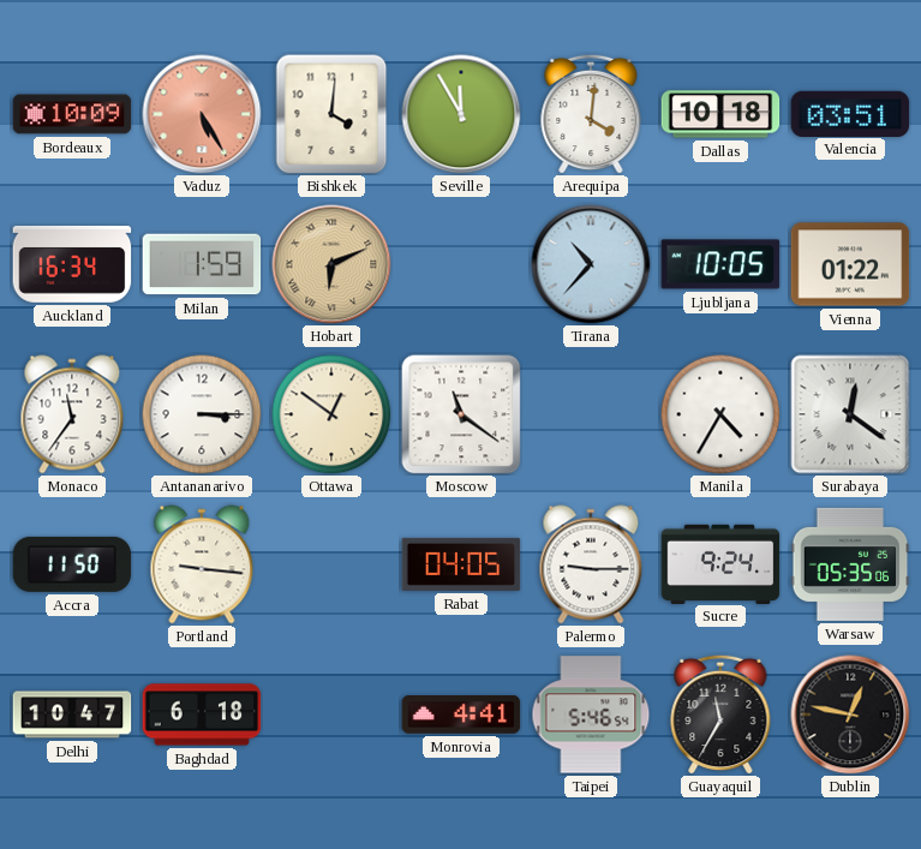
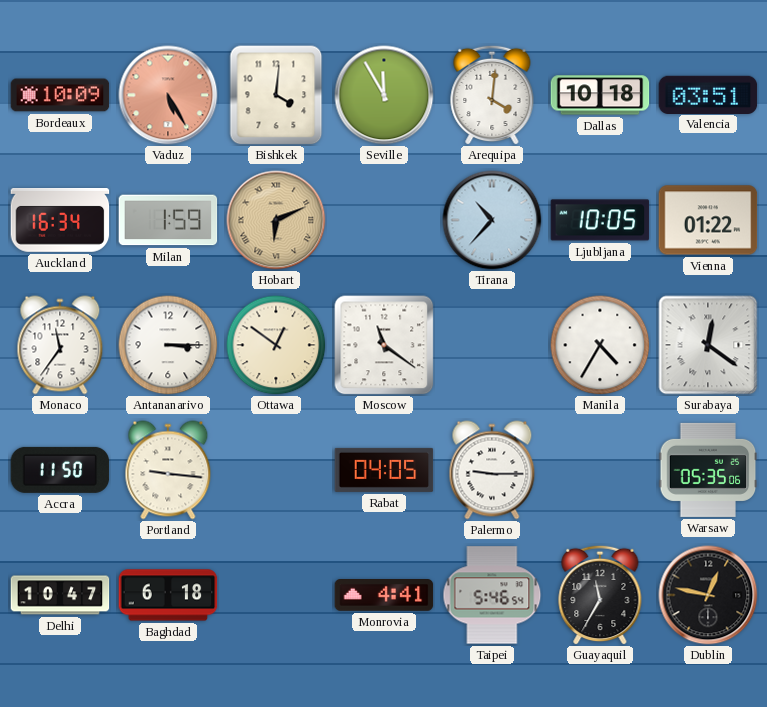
Sucre: 9:24 -> none
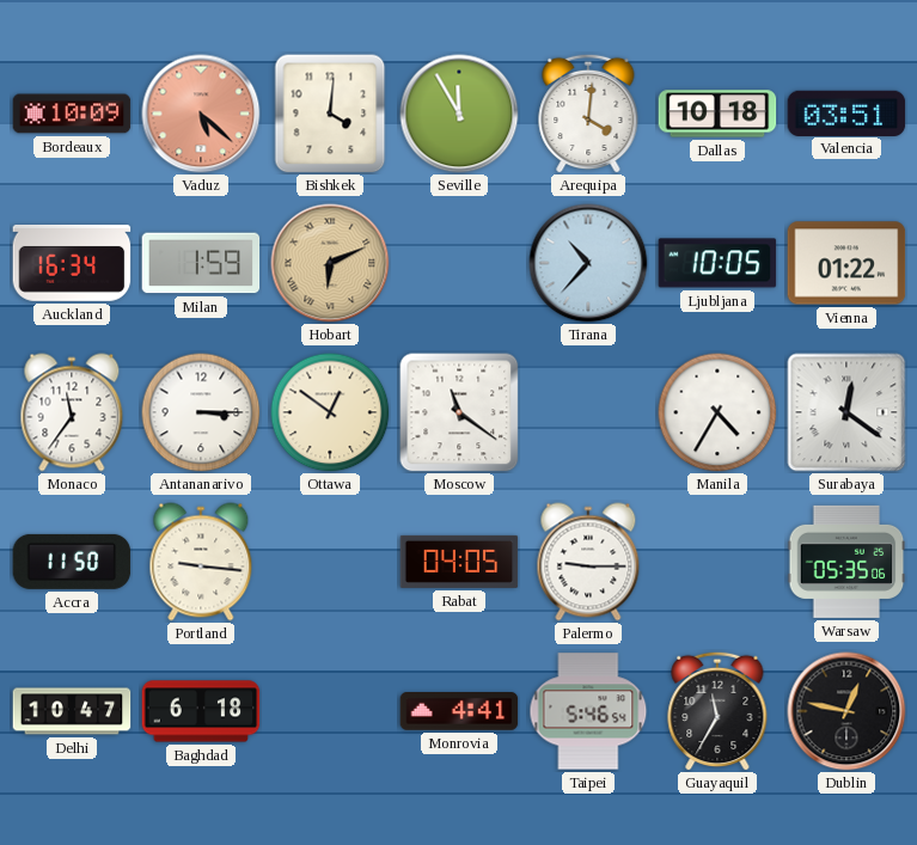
Vaduz: 5:25 -> 5:22
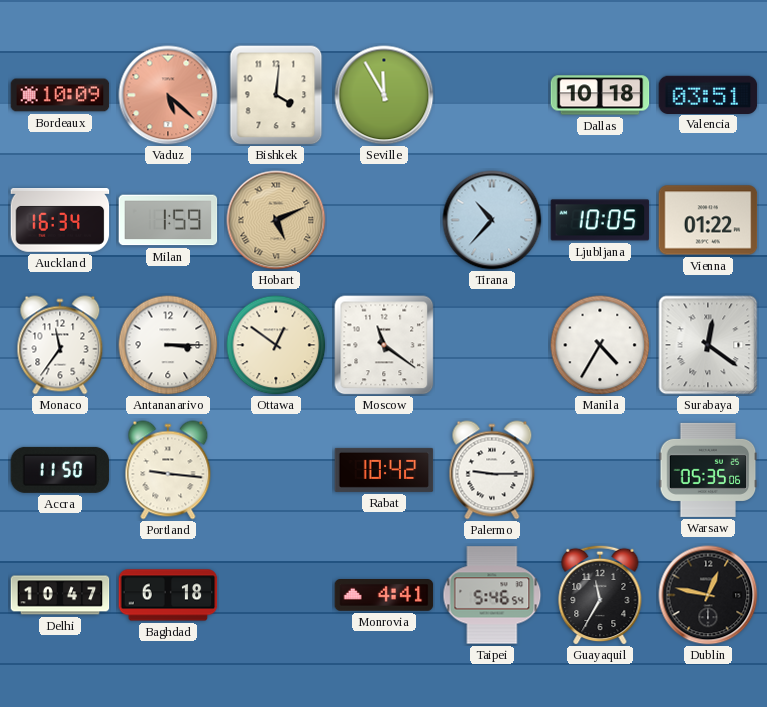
Arequipa: 4:01 -> none
Hobart: 6:11 -> 5:11
Rabat: 04:05 -> 10:42
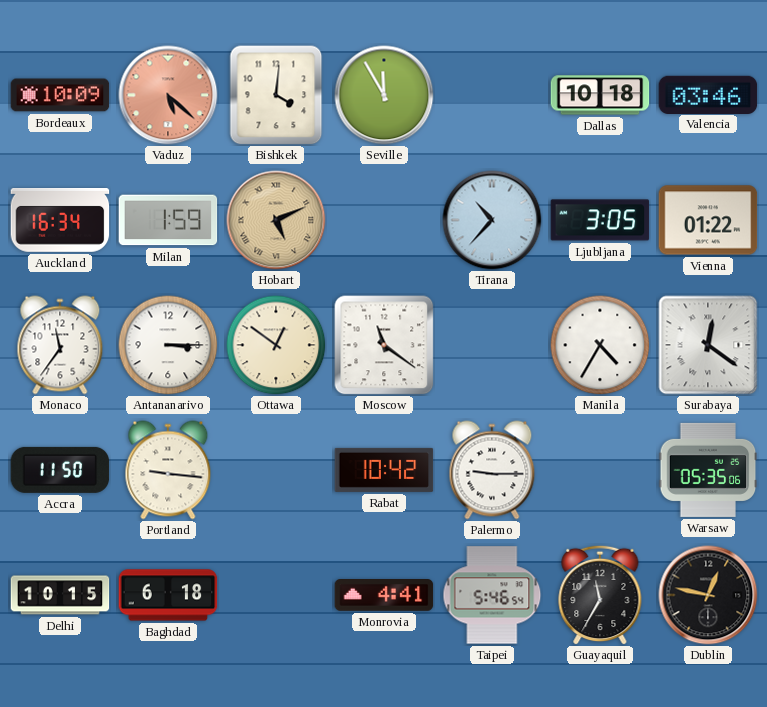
Valencia: 03:51 -> 03:46
Ljubljana: 10:05 -> 3:05
Delhi: 10:47 -> 10:15
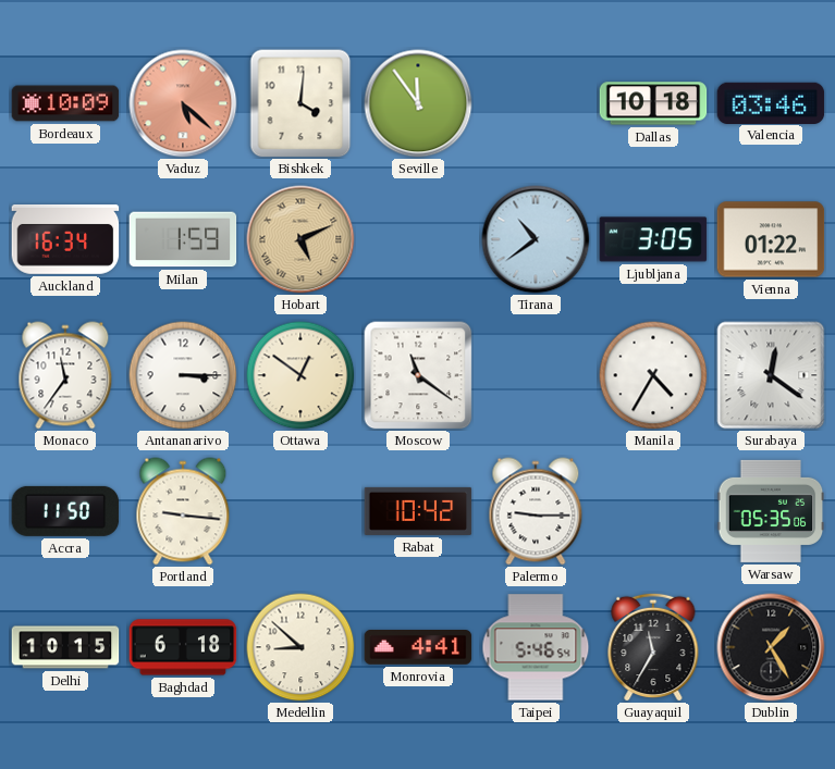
Seville: 11:55 -> 11:54
Tirana: 10:37 -> 10:39
Medellin: none -> 8:52
Dublin: 12:47 -> 1:25
